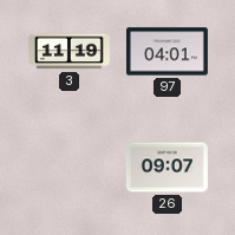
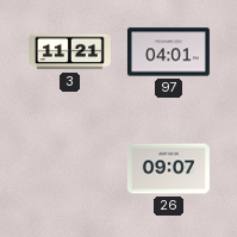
3: 11:19 -> 11:21
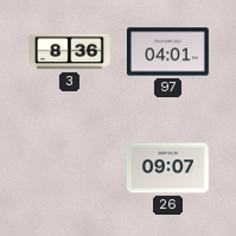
3: 11:21 -> 8:36
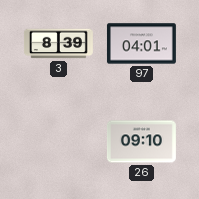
3: 8:36 -> 8:39
26: 09:07 -> 09:10
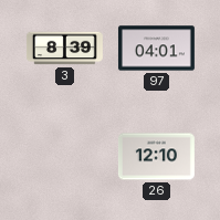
26: 09:10 -> 12:10
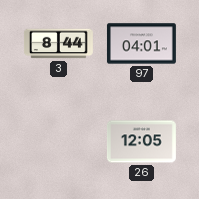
3: 8:39 -> 8:44
26: 12:10 -> 12:05
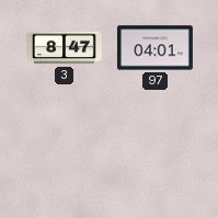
3: 8:44 -> 8:47
26: 12:05 -> none
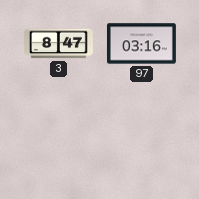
97: 04:01 -> 03:16
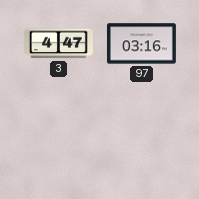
3: 8:47 -> 4:47
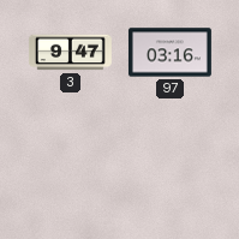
3: 4:47 -> 9:47
